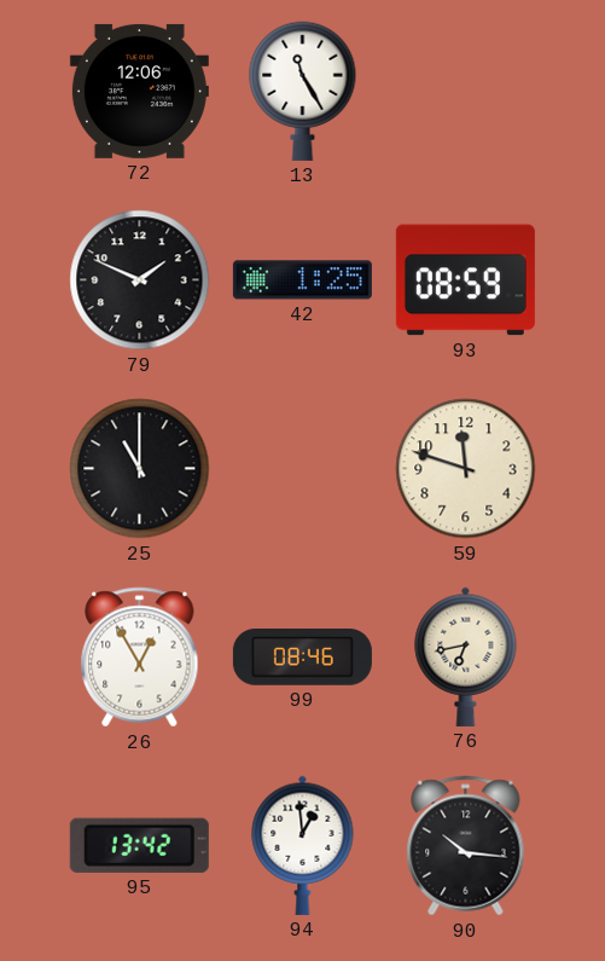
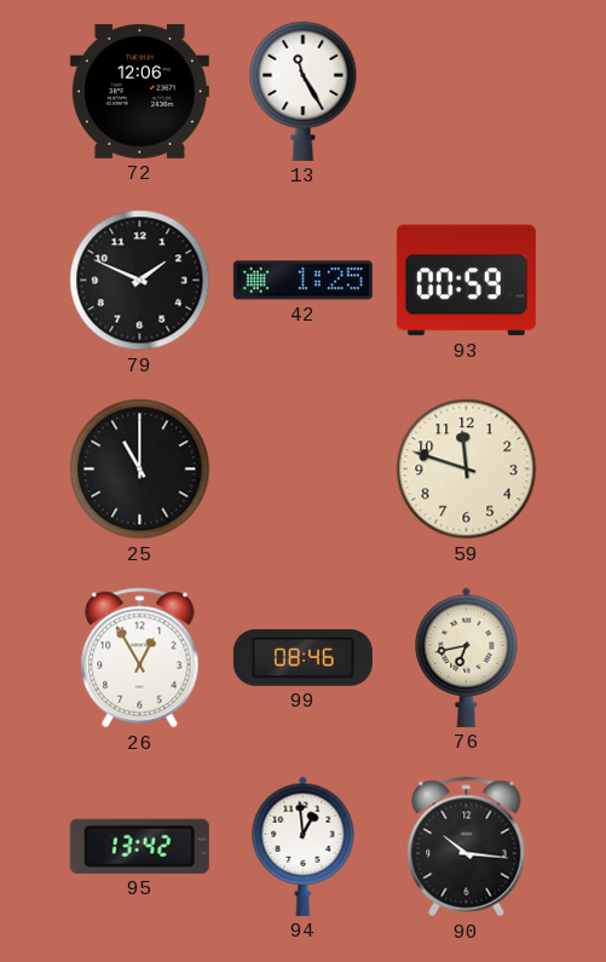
93: 08:59 -> 00:59
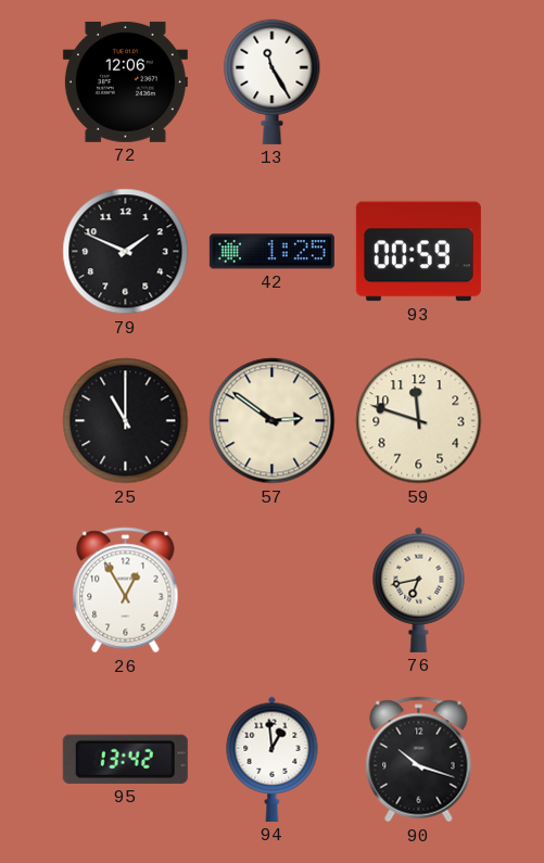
57: none -> 2:51
99: 08:46 -> none
90: 10:16 -> 10:18
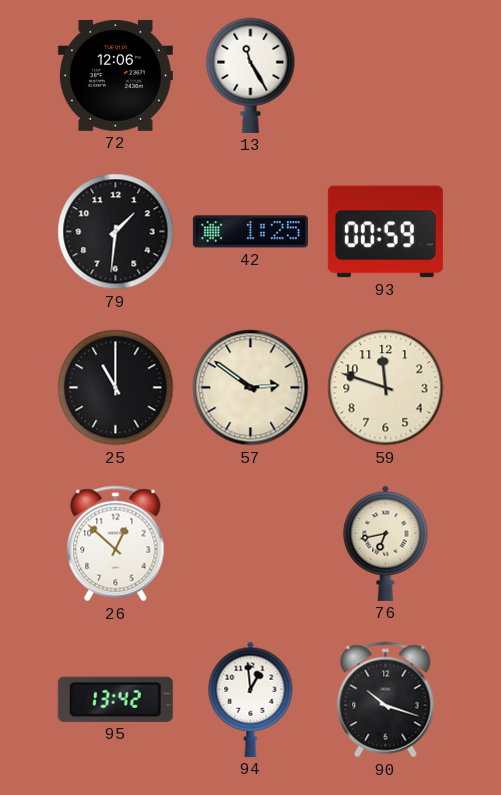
79: 1:49 -> 1:31
26: 12:55 -> 12:52
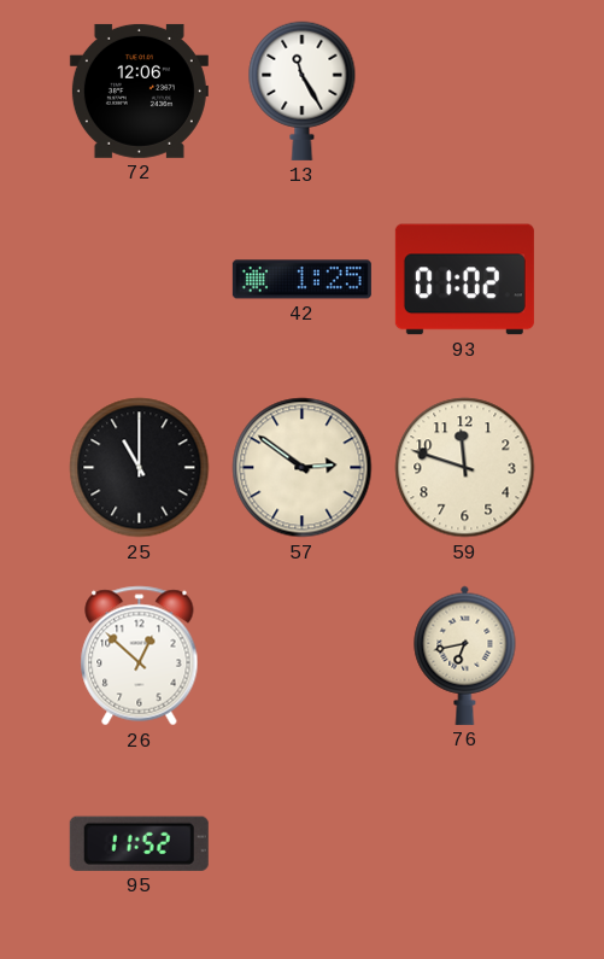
79: 1:31 -> none
93: 00:59 -> 01:02
95: 13:42 -> 11:52
94: 12:59 -> none
90: 10:18 -> none
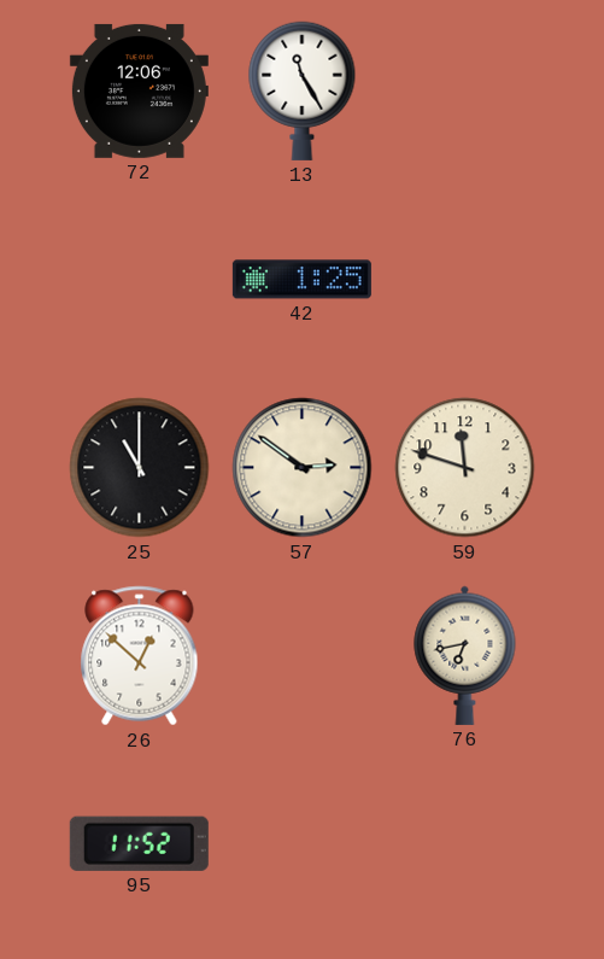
93: 01:02 -> none
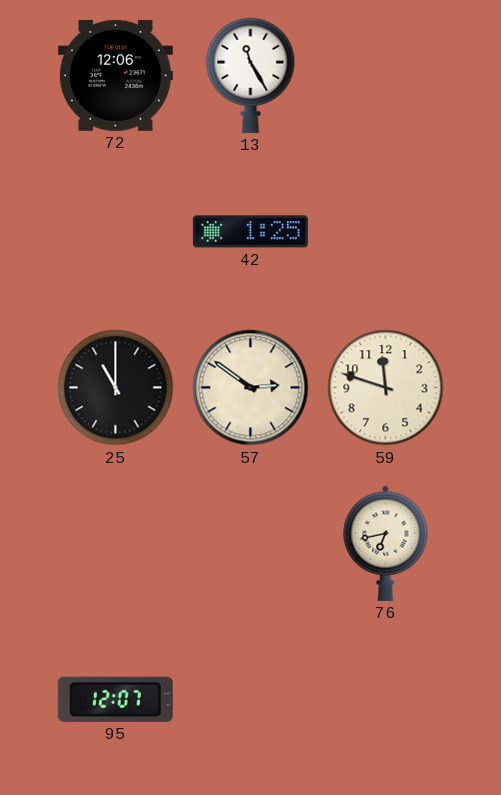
26: 12:52 -> none
95: 11:52 -> 12:07
